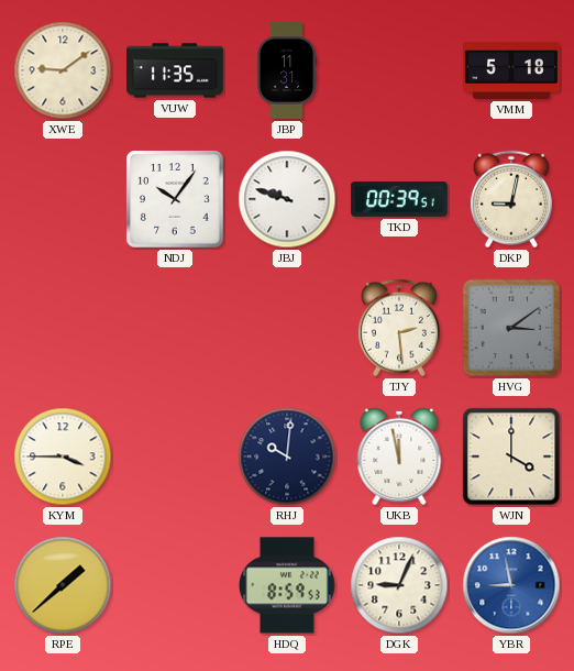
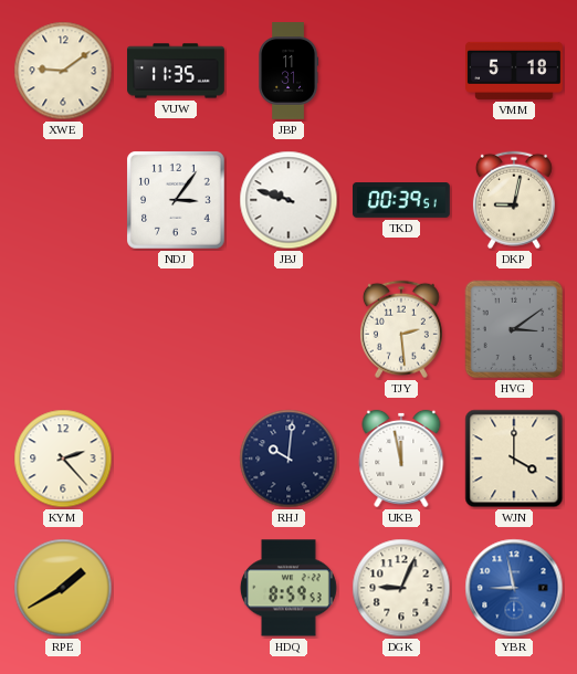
NDJ: 10:06 -> 3:06
KYM: 3:45 -> 2:23
RPE: 1:38 -> 1:40
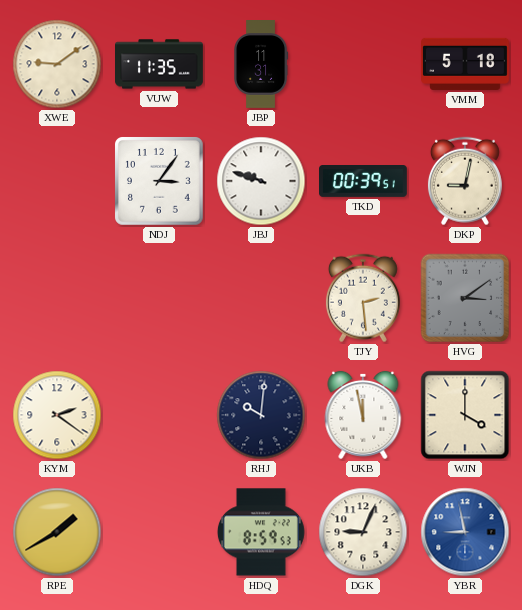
KYM: 2:23 -> 2:21
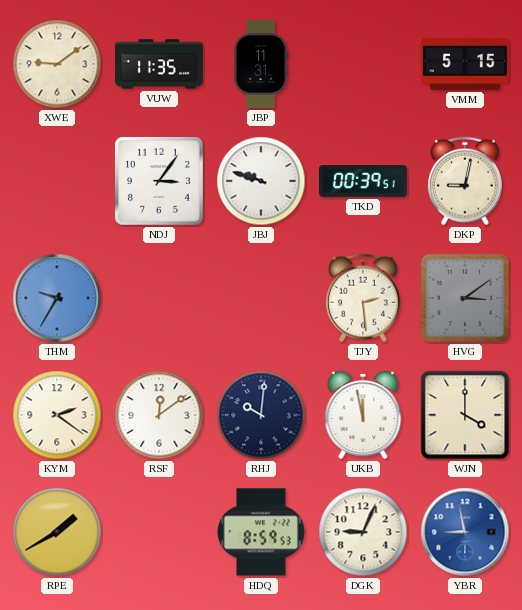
VMM: 5:18 -> 5:15
THM: none -> 9:35
RSF: none -> 12:09
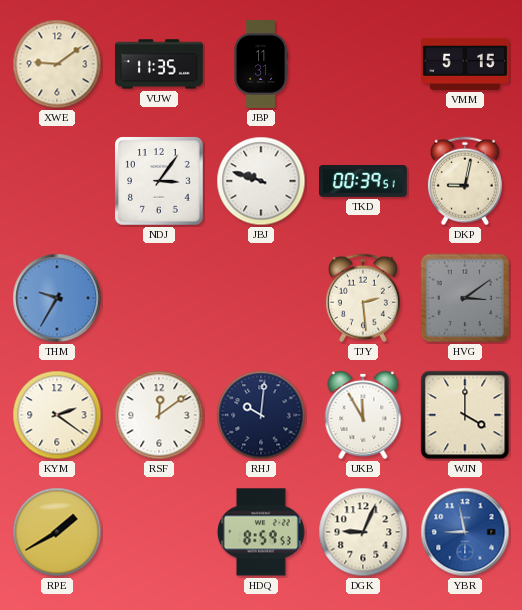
UKB: 11:58 -> 11:55
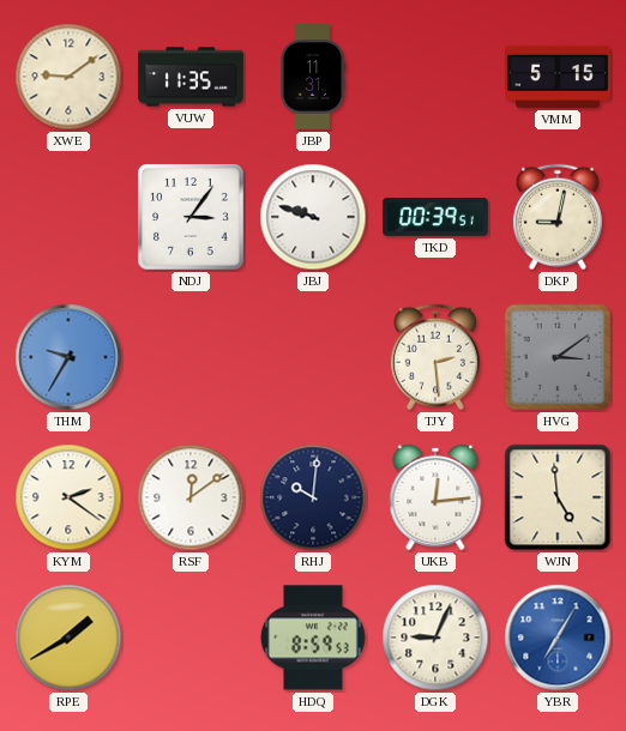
UKB: 11:55 -> 12:14
WJN: 4:00 -> 4:59
YBR: 8:58 -> 7:05
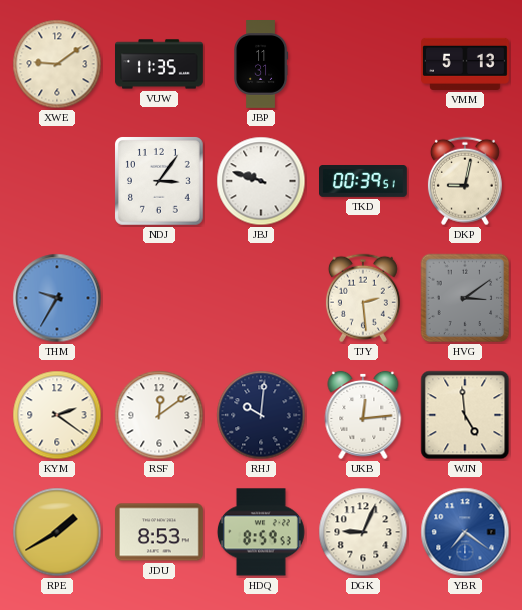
VMM: 5:15 -> 5:13
JDU: none -> 8:53
YBR: 7:05 -> 7:21
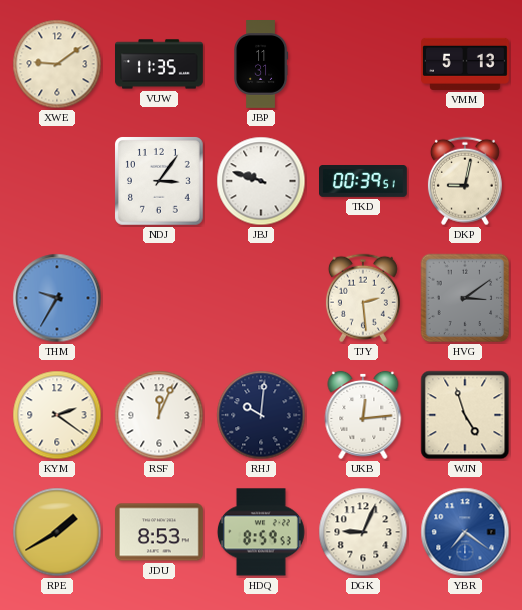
RSF: 12:09 -> 12:04
WJN: 4:59 -> 4:57
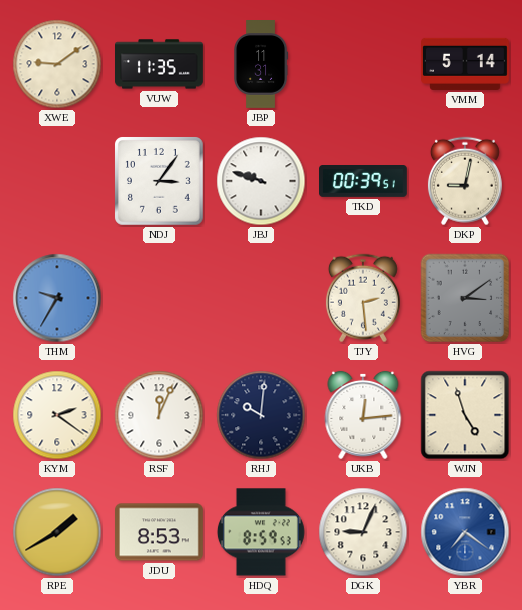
VMM: 5:13 -> 5:14
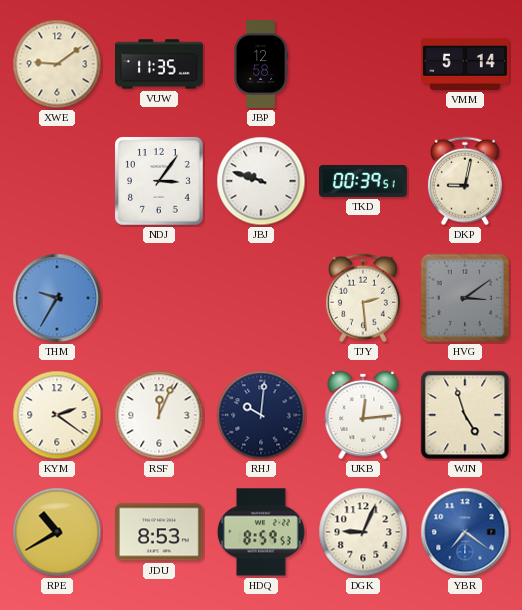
JBP: 11:31 -> 12:58
RPE: 1:40 -> 10:40
